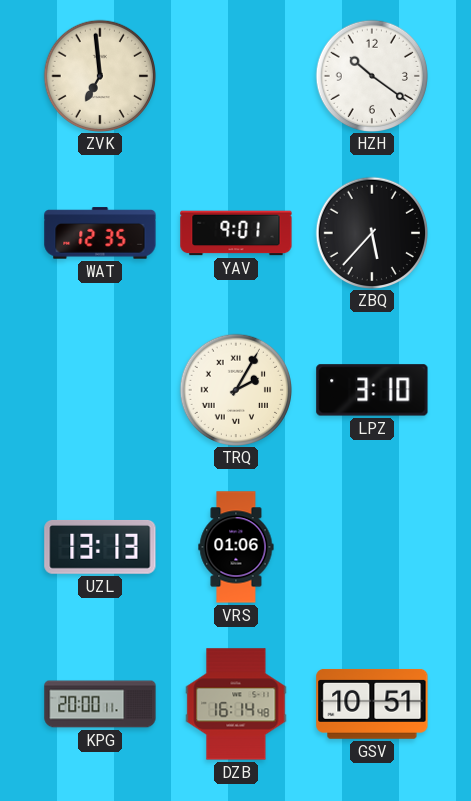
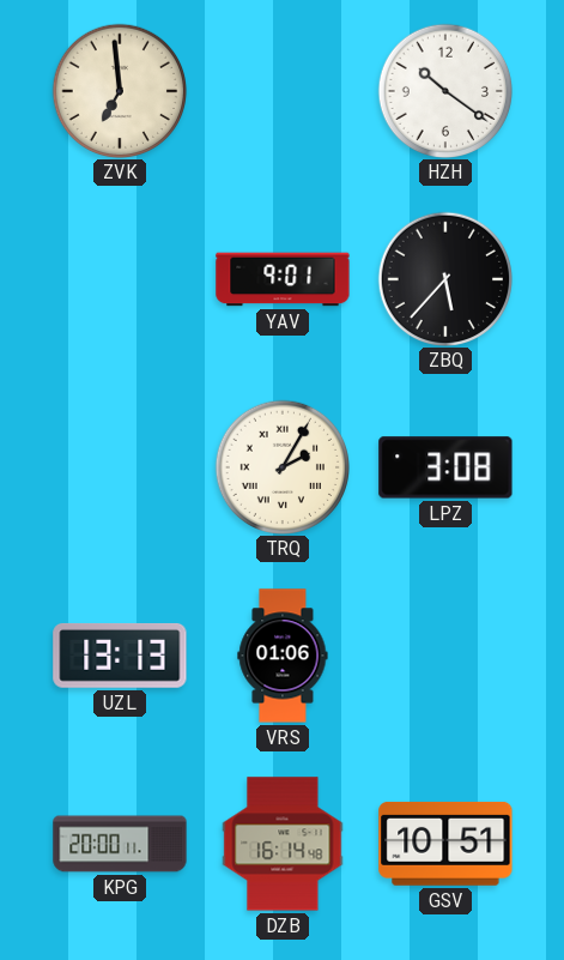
WAT: 12:35 -> none
LPZ: 3:10 -> 3:08
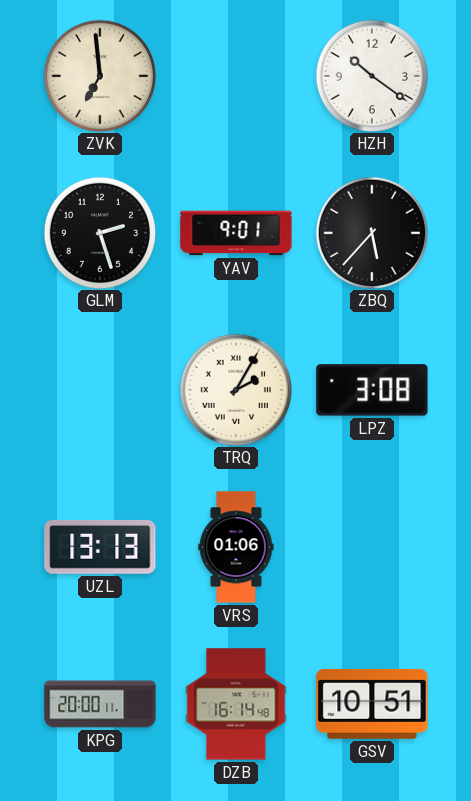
GLM: none -> 2:27
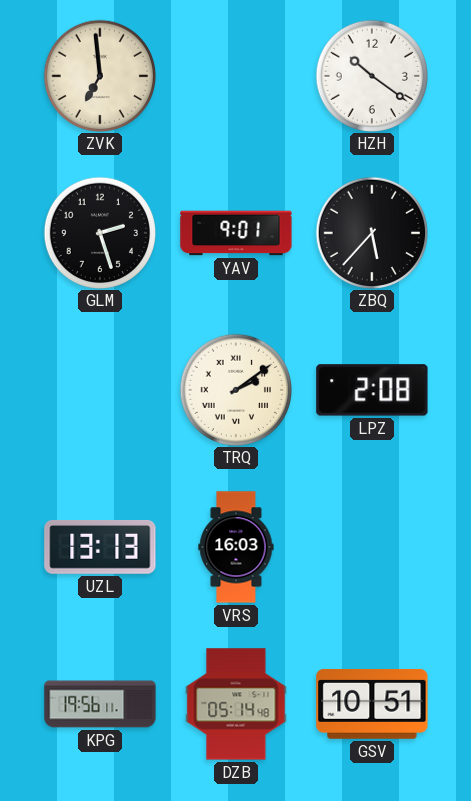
TRQ: 2:05 -> 2:09
LPZ: 3:08 -> 2:08
VRS: 01:06 -> 16:03
KPG: 20:00 -> 19:56
DZB: 16:14 -> 05:14
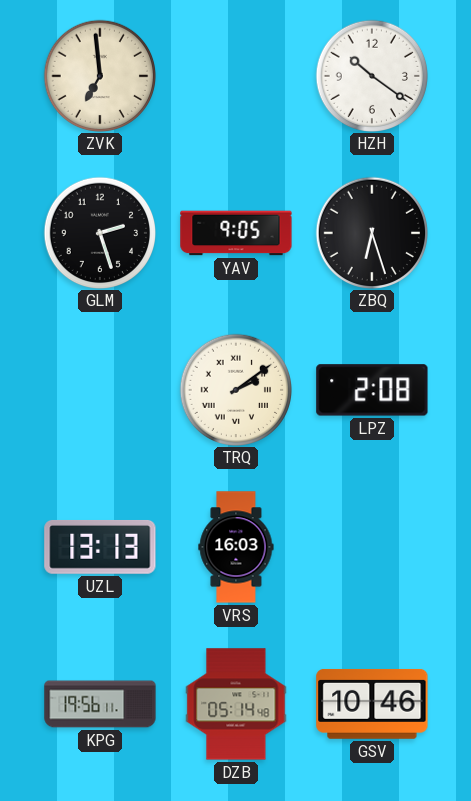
YAV: 9:01 -> 9:05
ZBQ: 5:37 -> 6:27
GSV: 10:51 -> 10:46
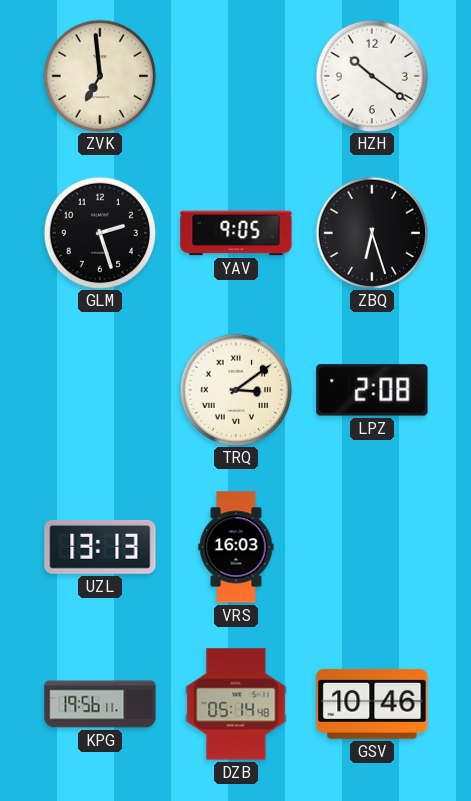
TRQ: 2:09 -> 3:09
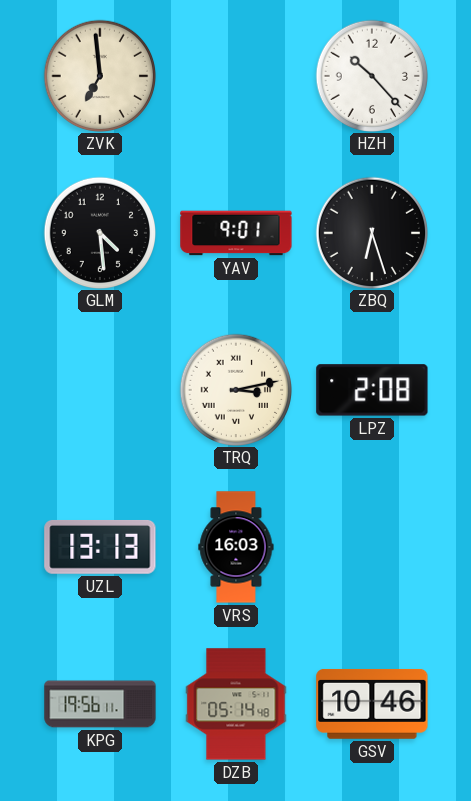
HZH: 10:21 -> 10:23
GLM: 2:27 -> 4:29
YAV: 9:05 -> 9:01
TRQ: 3:09 -> 3:13
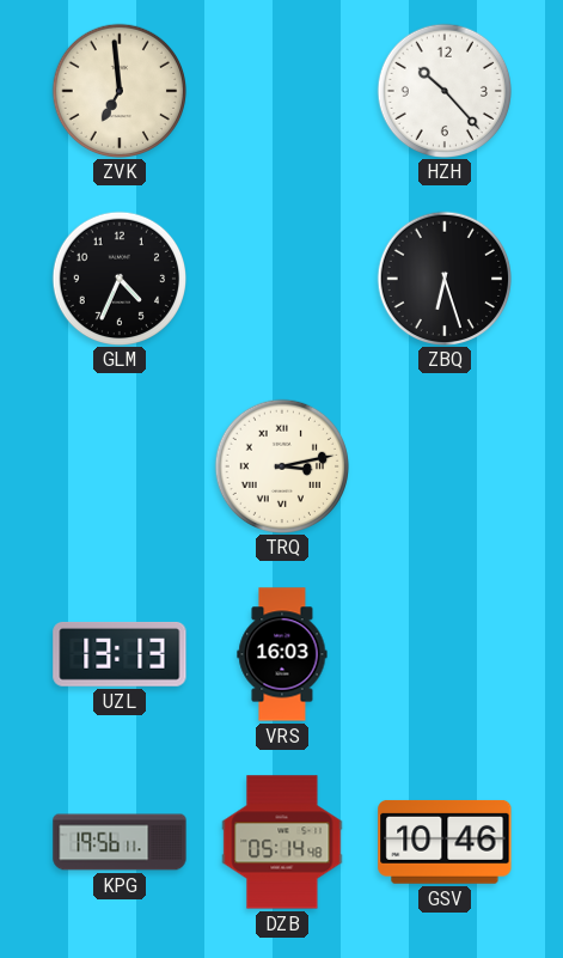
GLM: 4:29 -> 4:34
YAV: 9:01 -> none
LPZ: 2:08 -> none
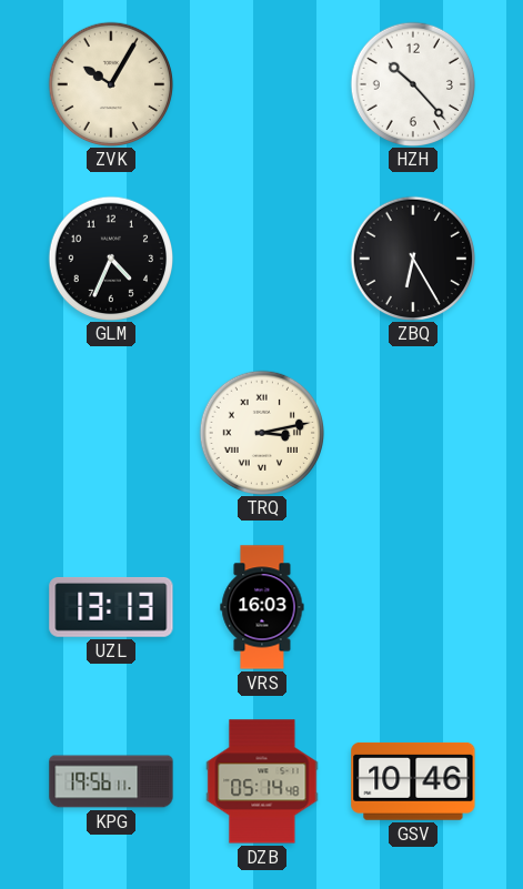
ZVK: 6:59 -> 10:05
ZBQ: 6:27 -> 6:25
